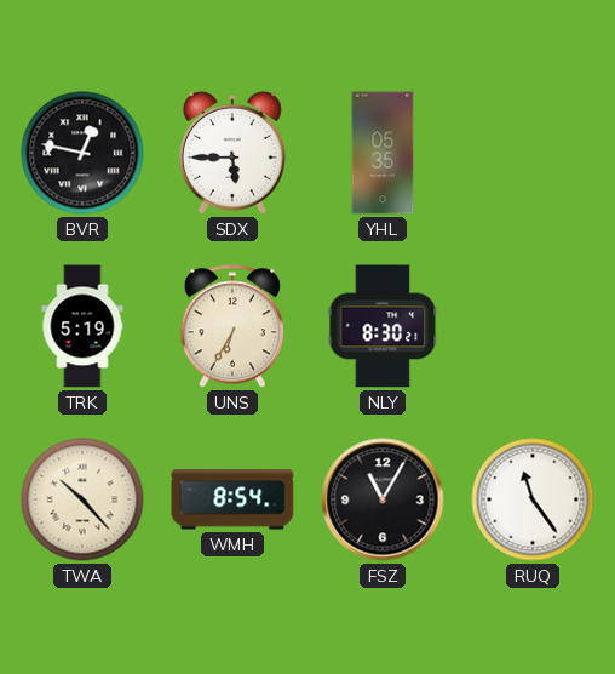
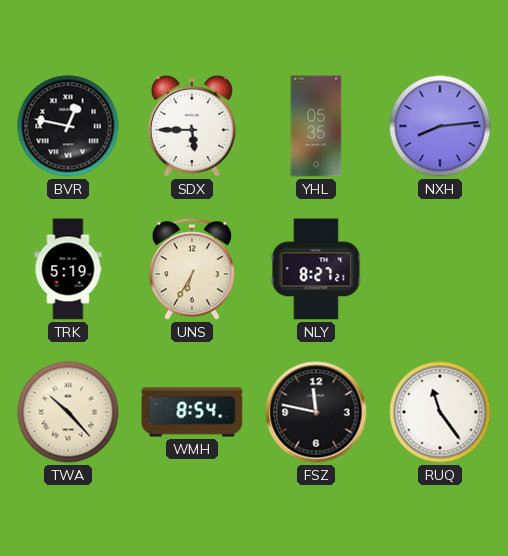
NXH: none -> 8:14
NLY: 8:30 -> 8:27
FSZ: 11:05 -> 11:47
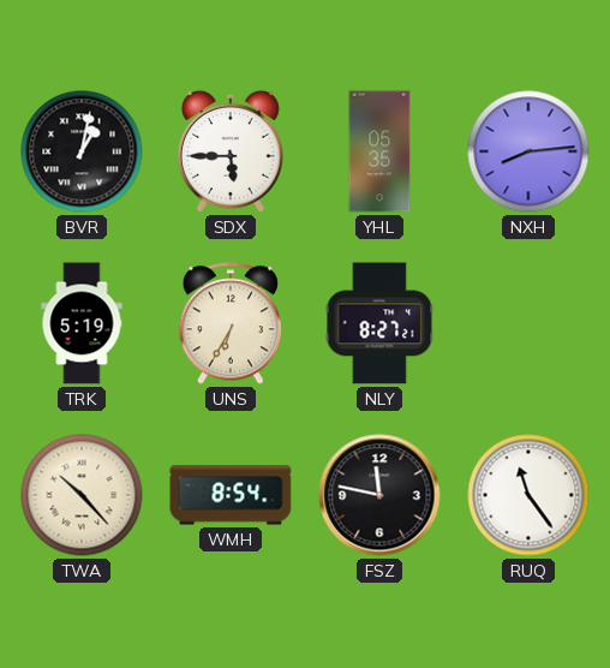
BVR: 12:47 -> 1:02
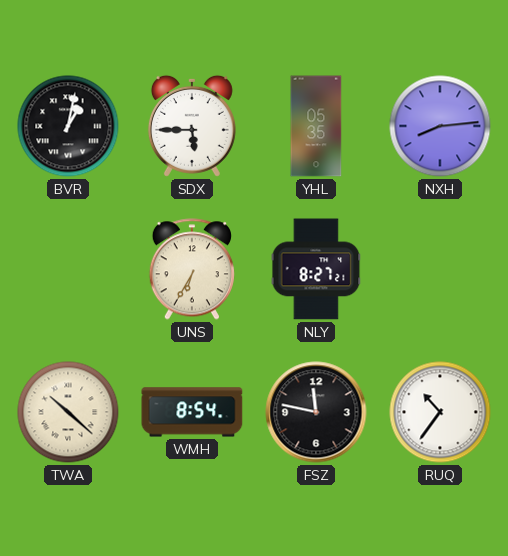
TRK: 5:19 -> none
TWA: 10:23 -> 10:22
RUQ: 11:24 -> 10:36
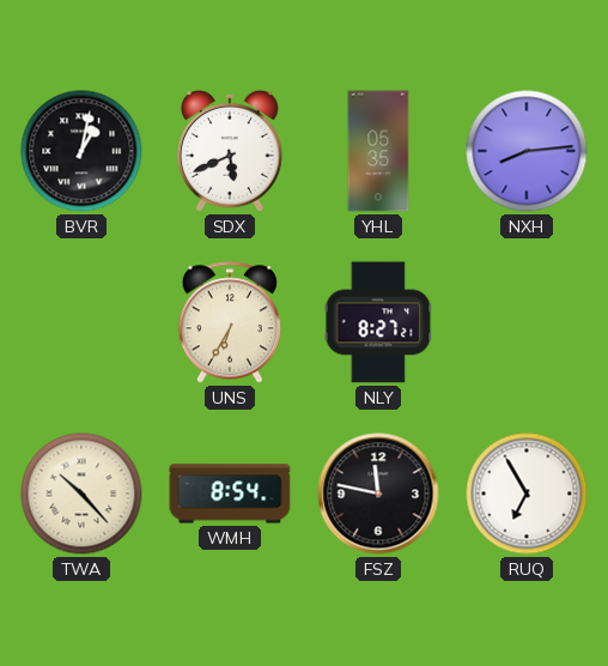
SDX: 5:45 -> 5:41
TWA: 10:22 -> 10:23
RUQ: 10:36 -> 6:55
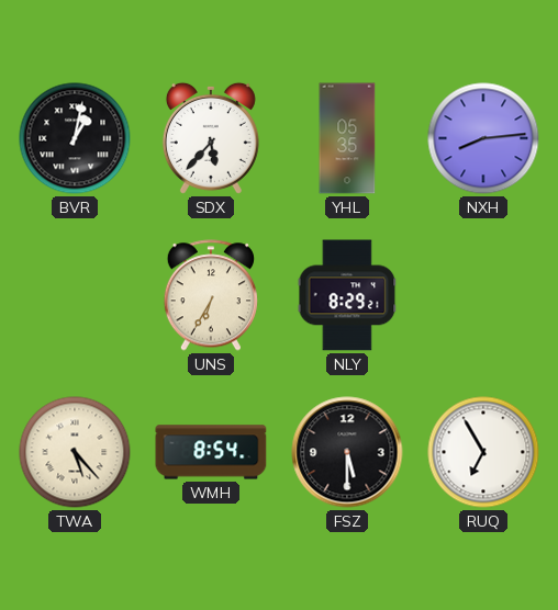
SDX: 5:41 -> 5:37
NLY: 8:27 -> 8:29
TWA: 10:23 -> 5:23
FSZ: 11:47 -> 5:30
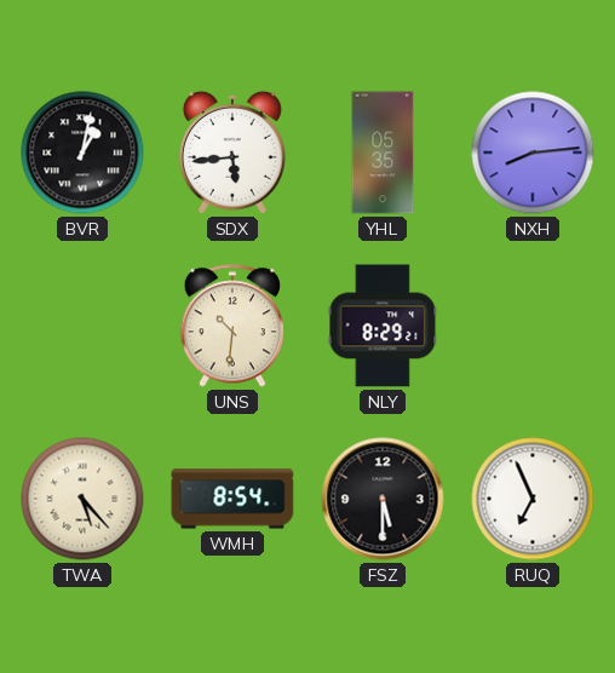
SDX: 5:37 -> 5:44
UNS: 6:35 -> 10:31
RUQ: 6:55 -> 6:56
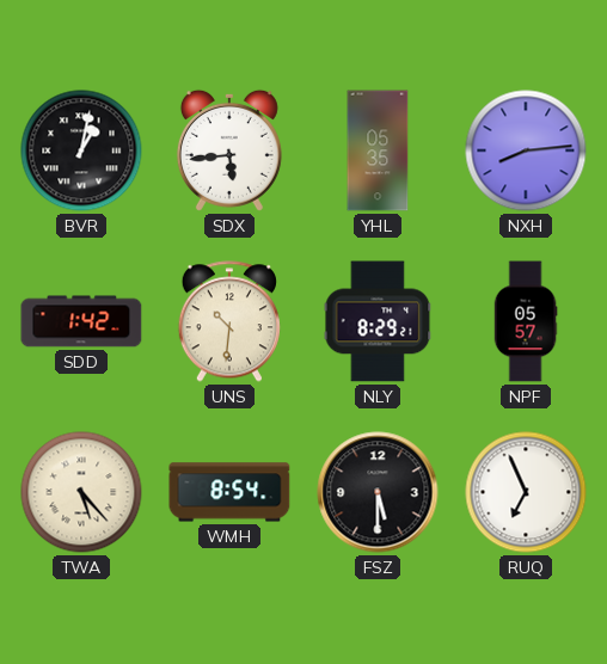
SDD: none -> 1:42
NPF: none -> 05:57
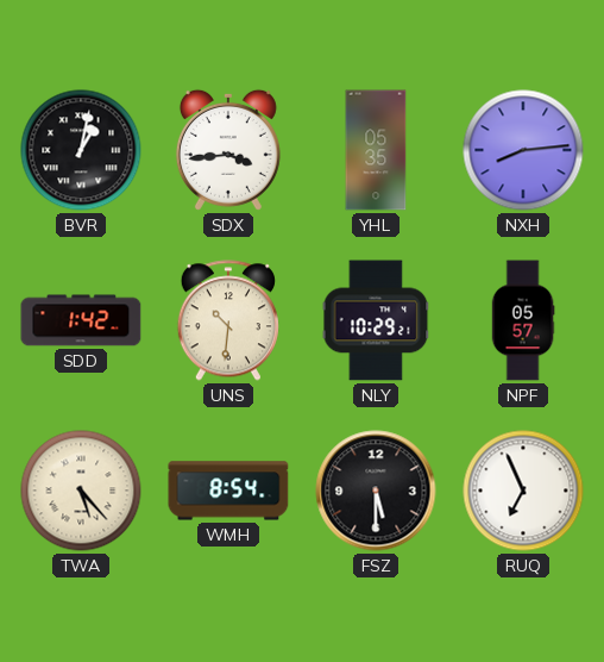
SDX: 5:44 -> 3:44
NLY: 8:29 -> 10:29
